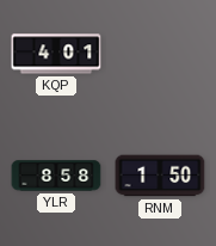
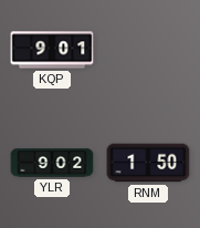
KQP: 4:01 -> 9:01
YLR: 8:58 -> 9:02
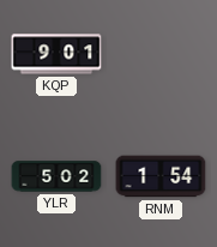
YLR: 9:02 -> 5:02
RNM: 1:50 -> 1:54
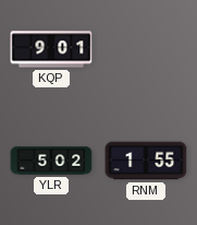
RNM: 1:54 -> 1:55
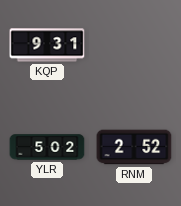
KQP: 9:01 -> 9:31
RNM: 1:55 -> 2:52
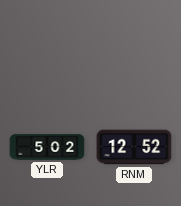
KQP: 9:31 -> none
RNM: 2:52 -> 12:52
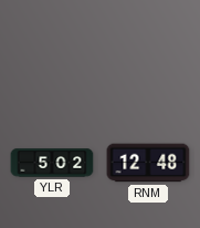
RNM: 12:52 -> 12:48
